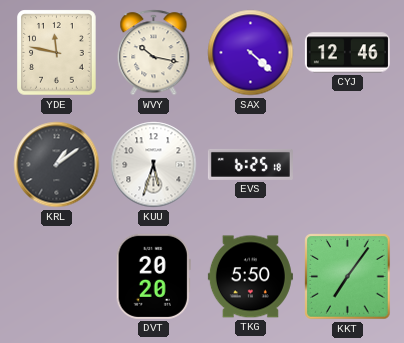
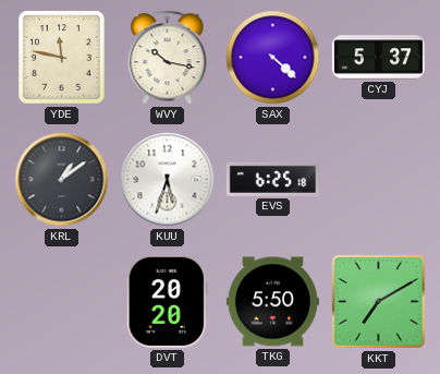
CYJ: 12:46 -> 5:37
KKT: 7:06 -> 7:10
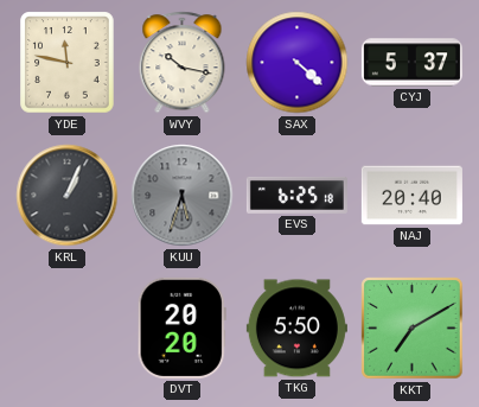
KRL: 1:09 -> 1:04
KUU dial: white -> grey
NAJ: none -> 20:40
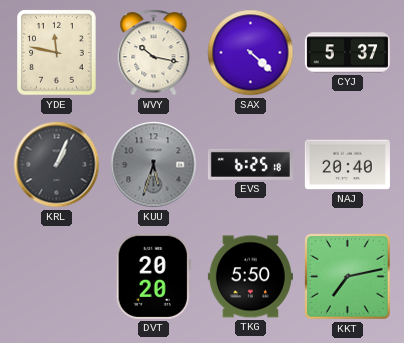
KKT: 7:10 -> 7:13
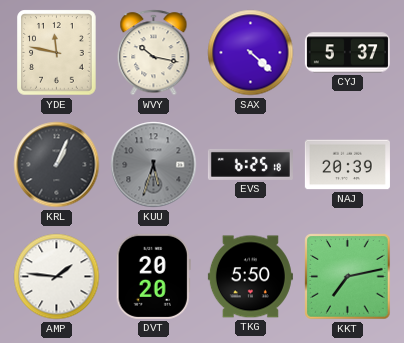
NAJ: 20:40 -> 20:39
AMP: none -> 1:46
